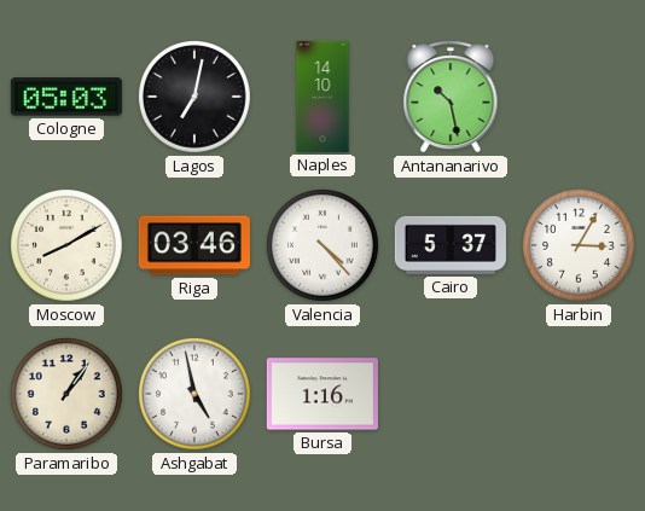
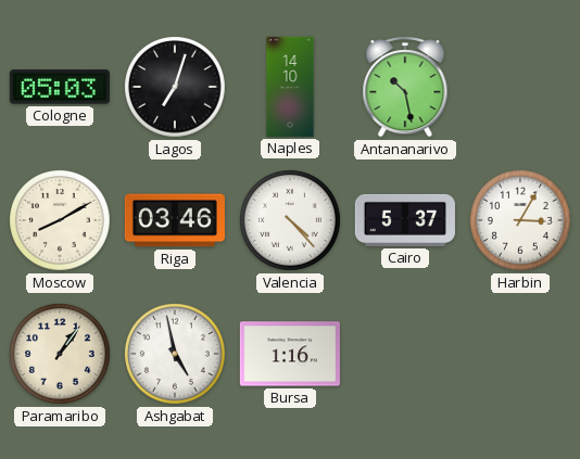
Lagos: 7:02 -> 7:03
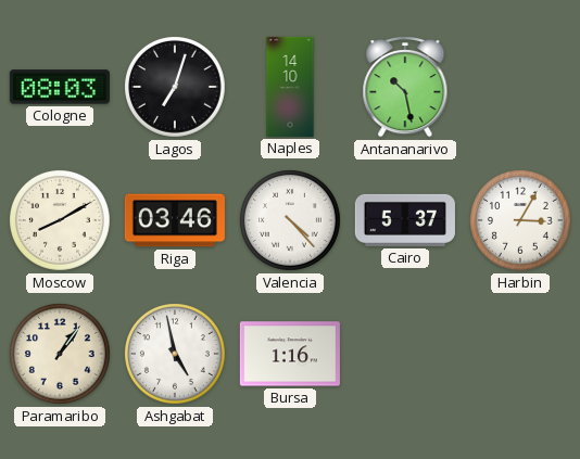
Cologne: 05:03 -> 08:03
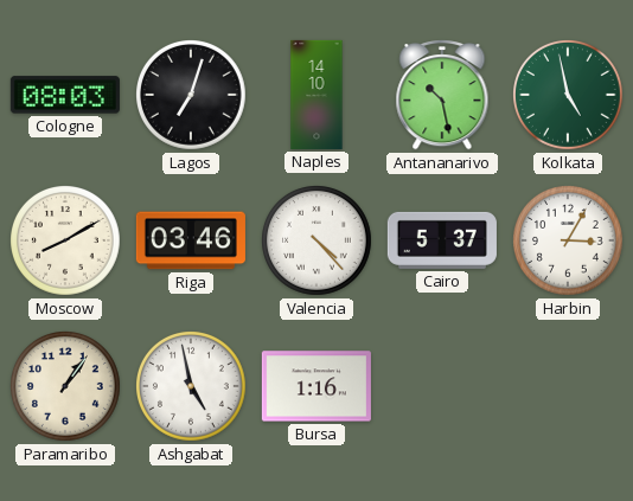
Kolkata: none -> 4:58
